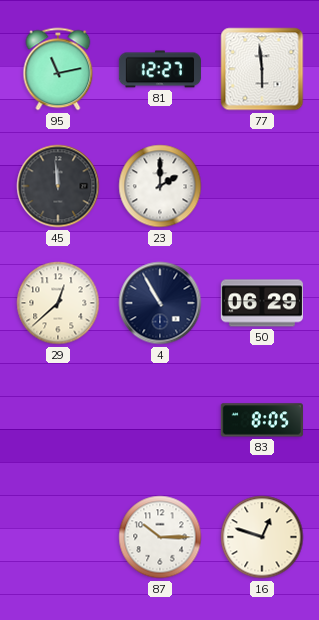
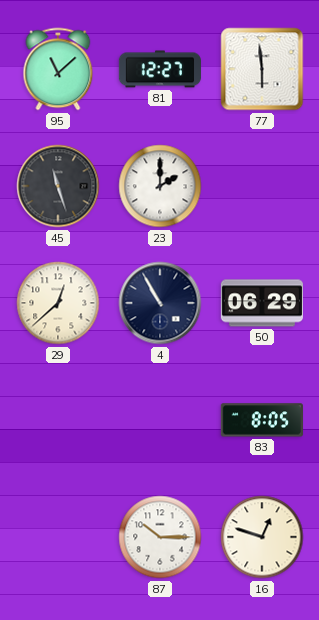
95: 11:13 -> 11:08
45: 11:59 -> 11:27
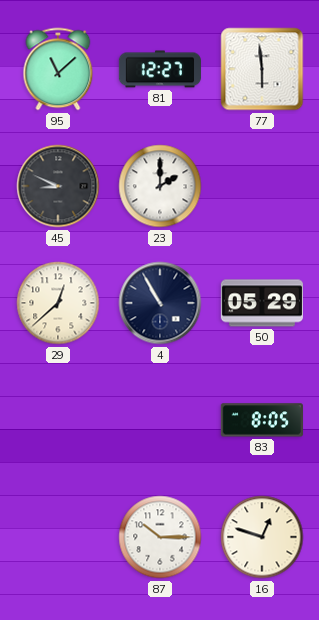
45: 11:27 -> 8:49
50: 06:29 -> 05:29
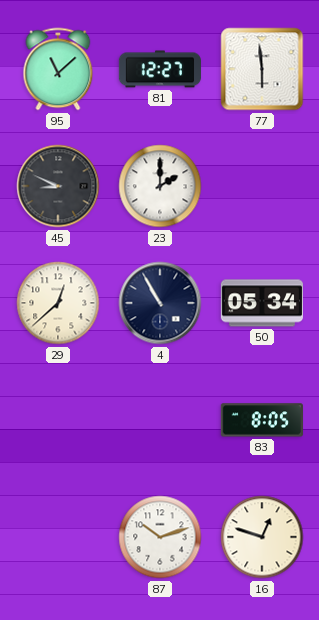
50: 05:29 -> 05:34
87: 10:15 -> 10:12
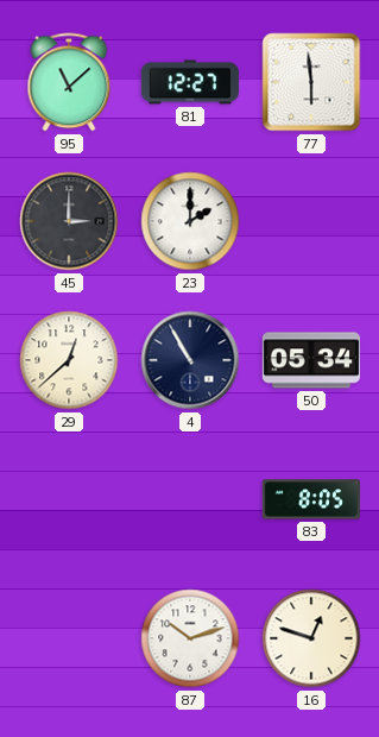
45: 8:49 -> 3:00
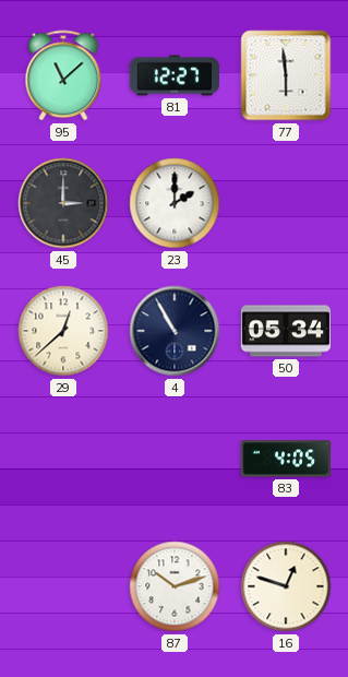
83: 8:05 -> 4:05
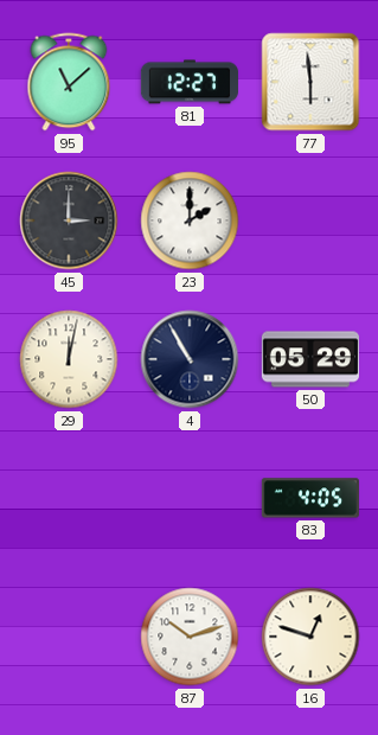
29: 12:38 -> 12:02
50: 05:34 -> 05:29
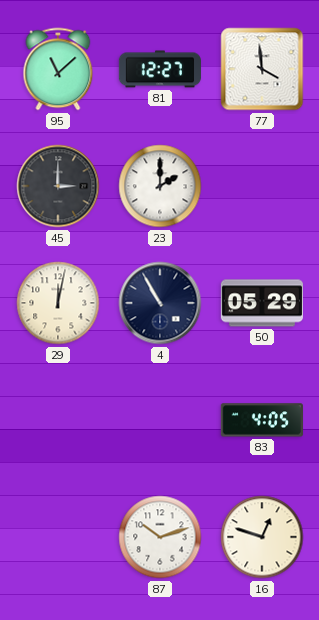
77: 5:59 -> 3:59
